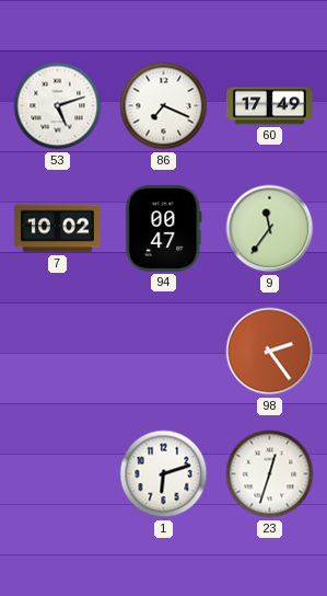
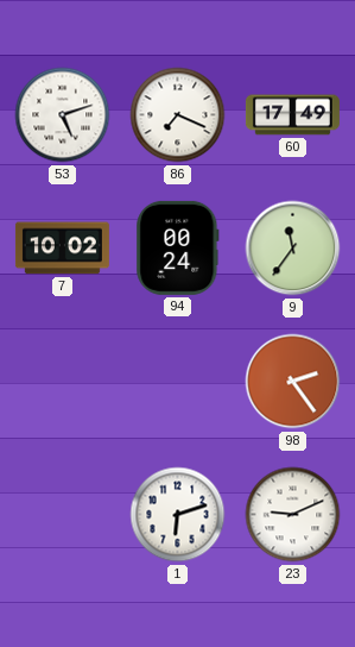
94: 00:47 -> 00:24
23: 12:33 -> 9:11
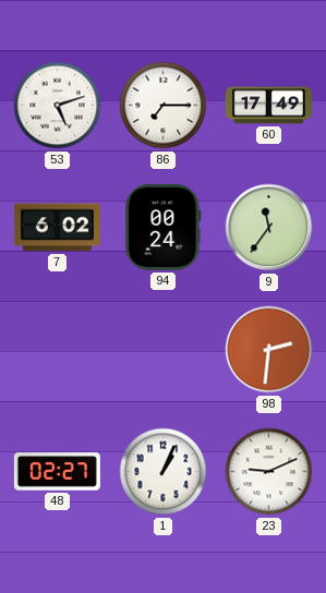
86: 7:19 -> 7:15
7: 10:02 -> 6:02
98: 2:24 -> 2:31
48: none -> 02:27
1: 6:12 -> 1:04
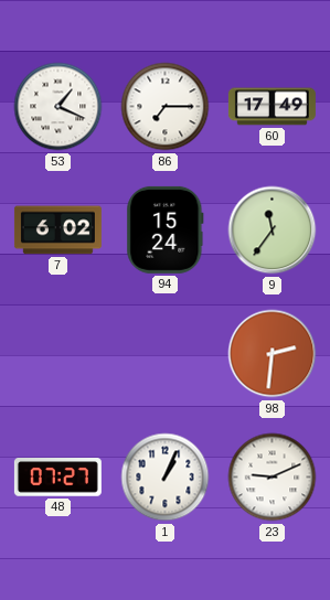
53: 5:12 -> 1:19
94: 00:24 -> 15:24
48: 02:27 -> 07:27
